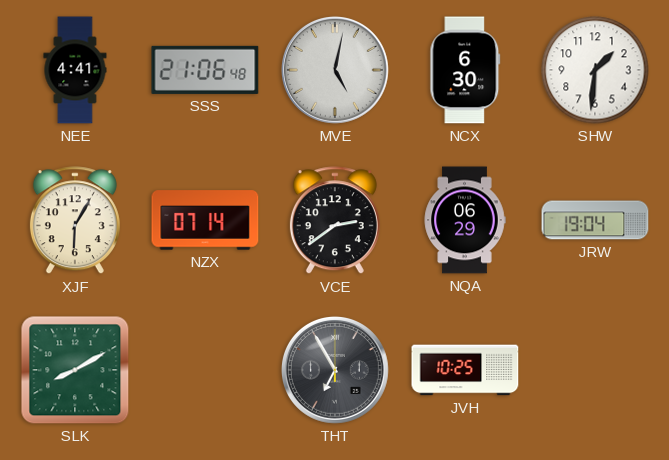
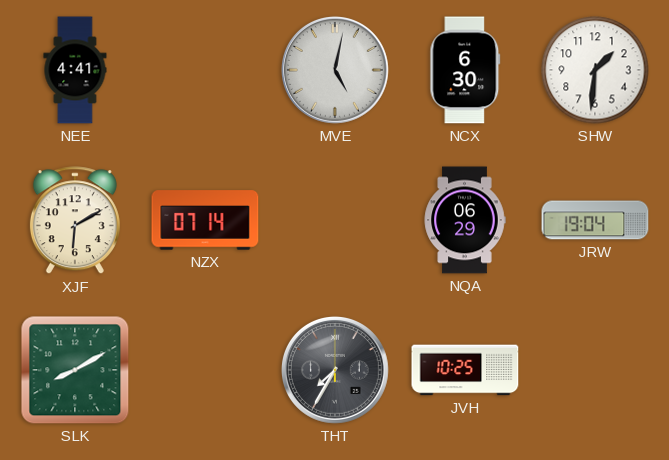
SSS: 21:06 -> none
XJF: 6:05 -> 6:10
VCE: 2:39 -> none
THT: 6:55 -> 7:35
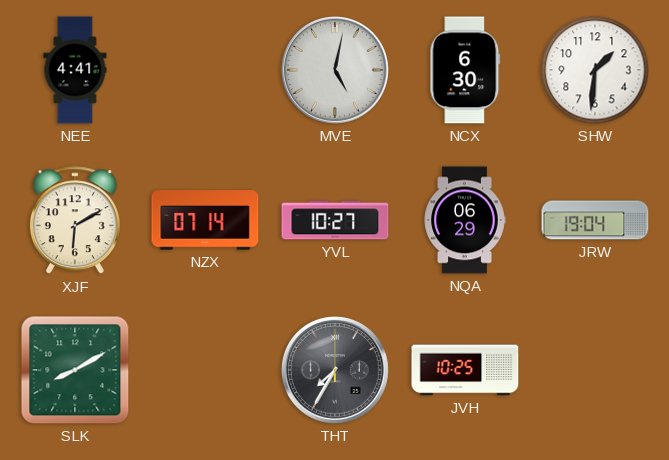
YVL: none -> 10:27
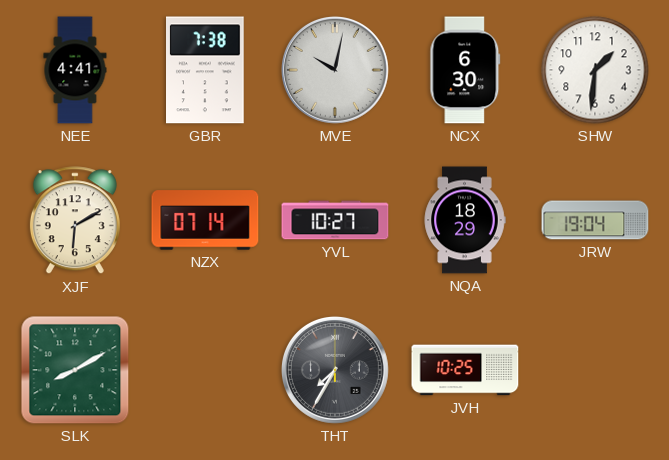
GBR: none -> 7:38
MVE: 5:02 -> 10:02
NQA: 06:29 -> 18:29
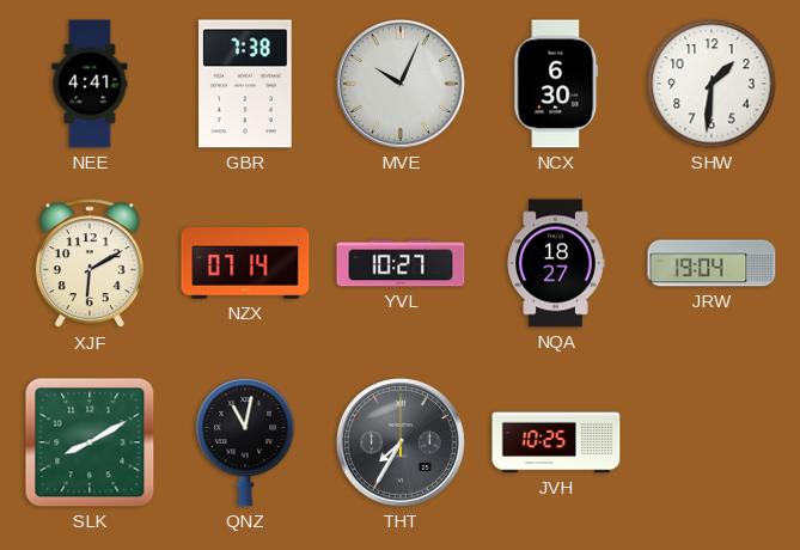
MVE: 10:02 -> 10:04
NQA: 18:29 -> 18:27
QNZ: none -> 11:02
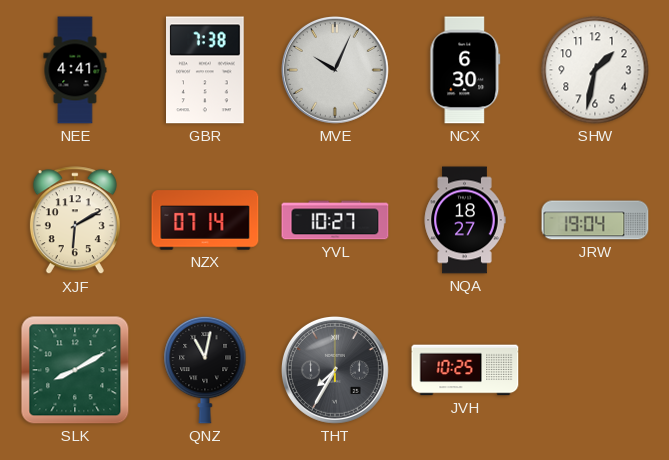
SHW: 1:31 -> 1:32
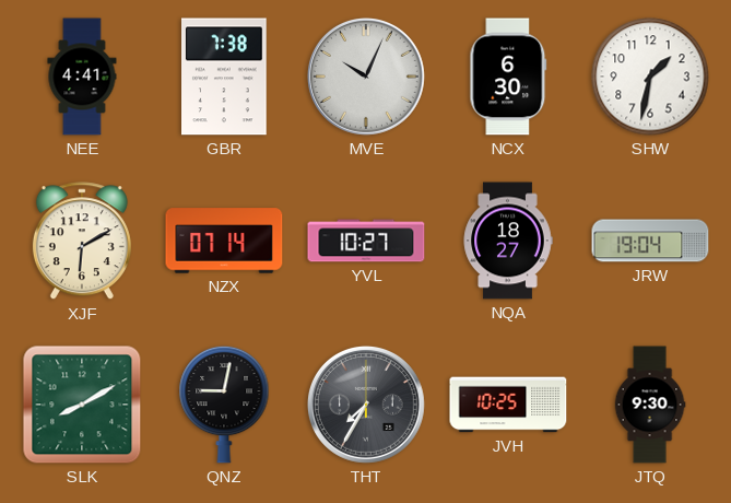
QNZ: 11:02 -> 9:02
JTQ: none -> 9:30
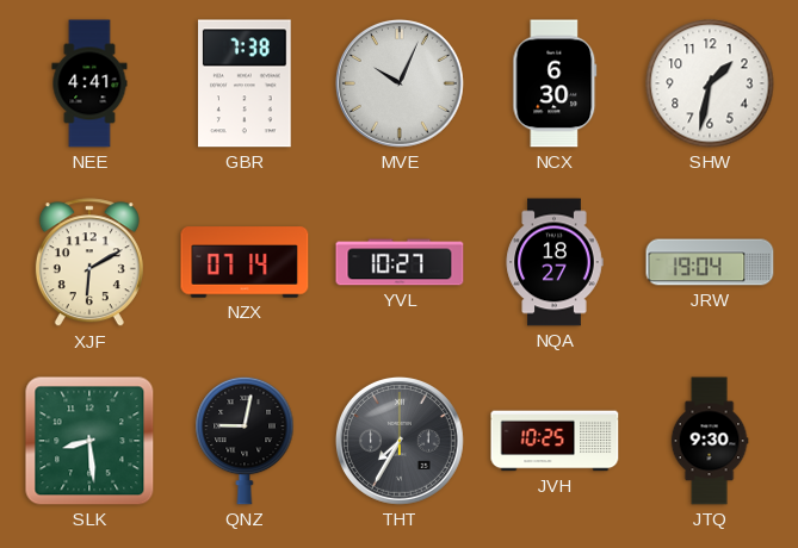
SLK: 8:10 -> 8:29
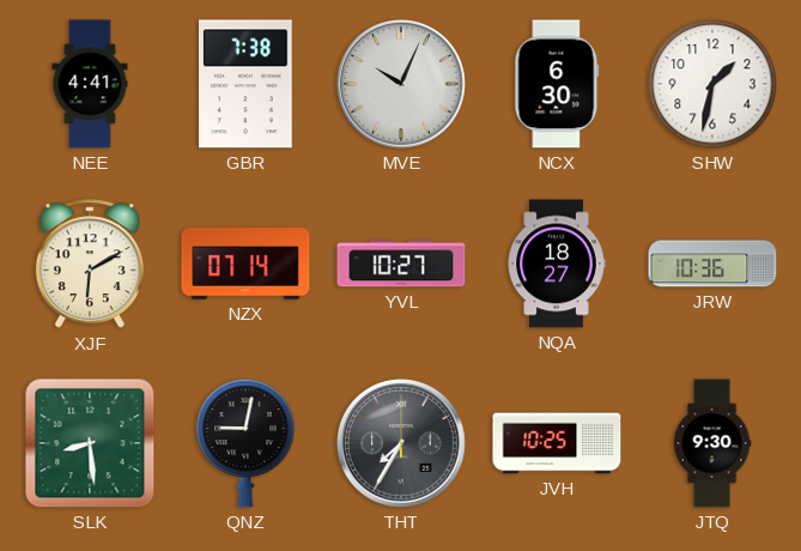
JRW: 19:04 -> 10:36
